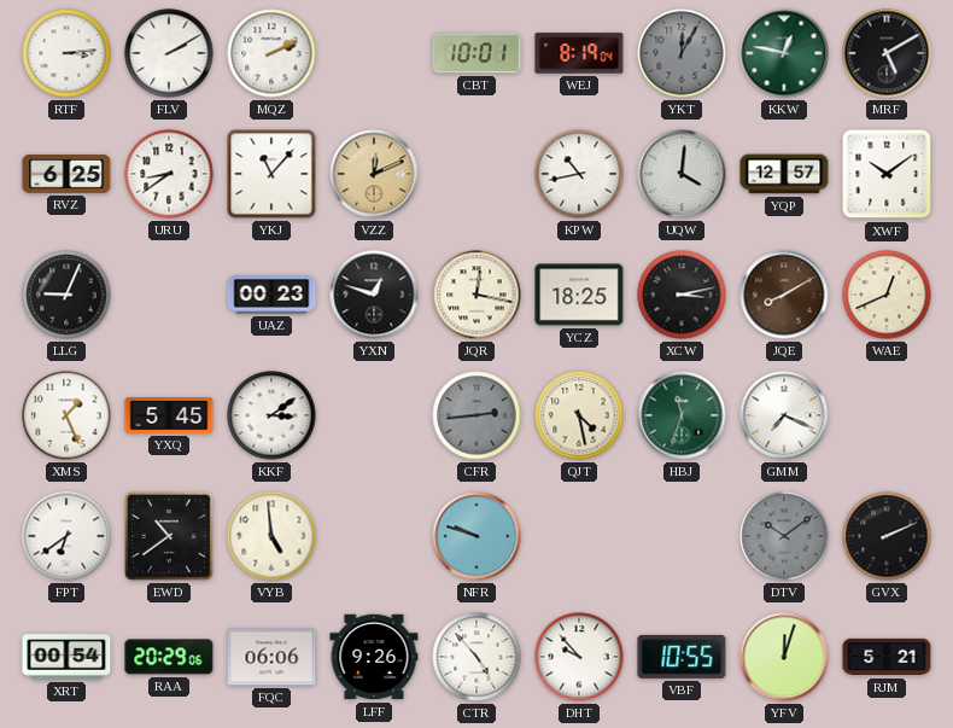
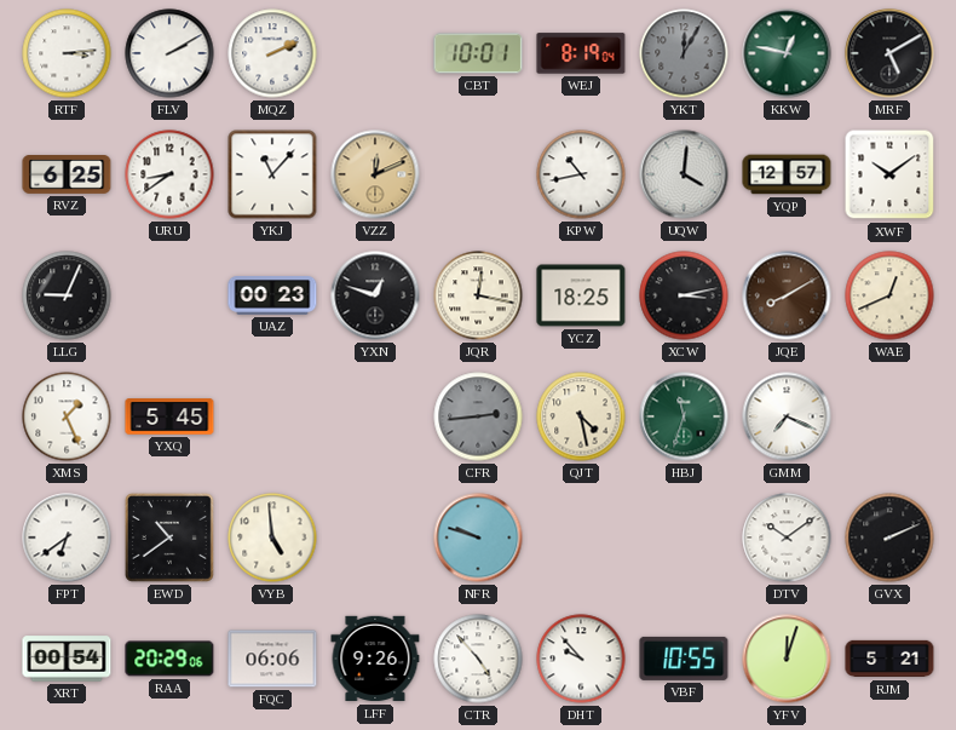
KKF: 3:09 -> none
DTV dial: grey -> white
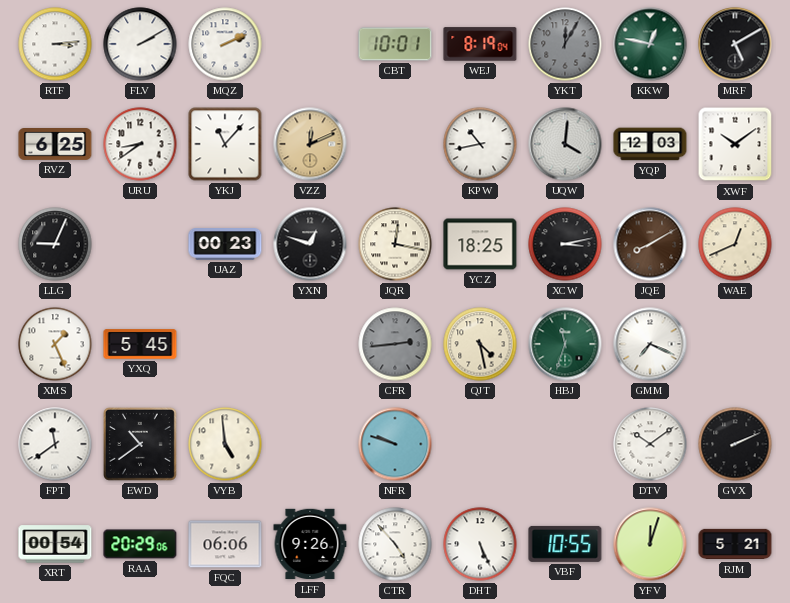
YQP: 12:57 -> 12:03
FPT: 6:39 -> 11:39
DHT: 9:53 -> 5:26
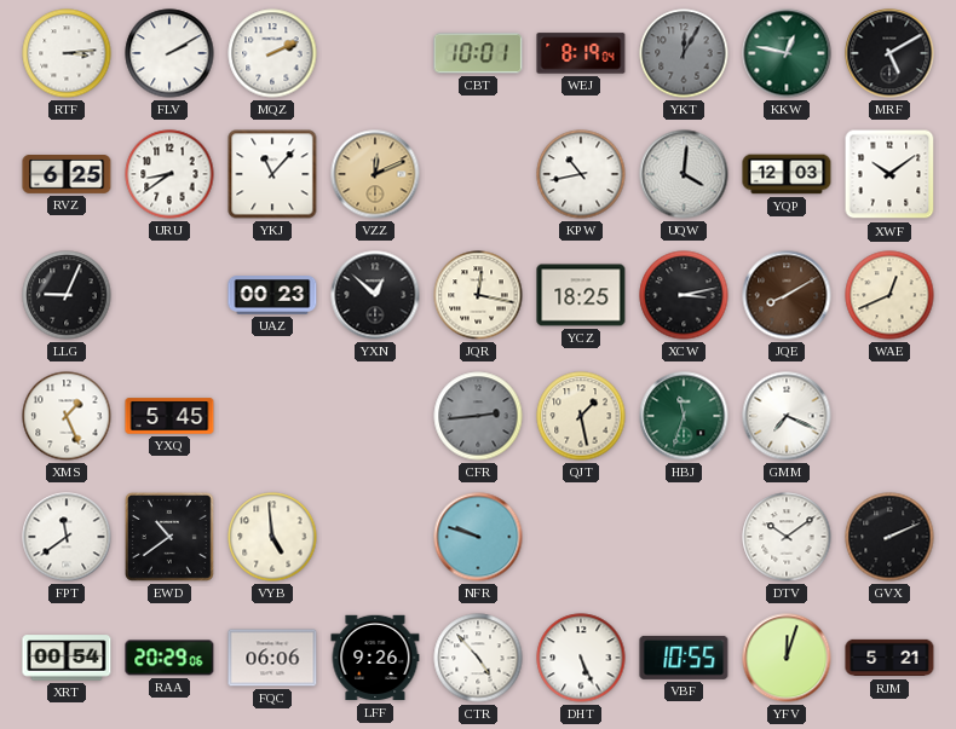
YXN: 12:48 -> 12:52
QJT: 4:28 -> 1:28
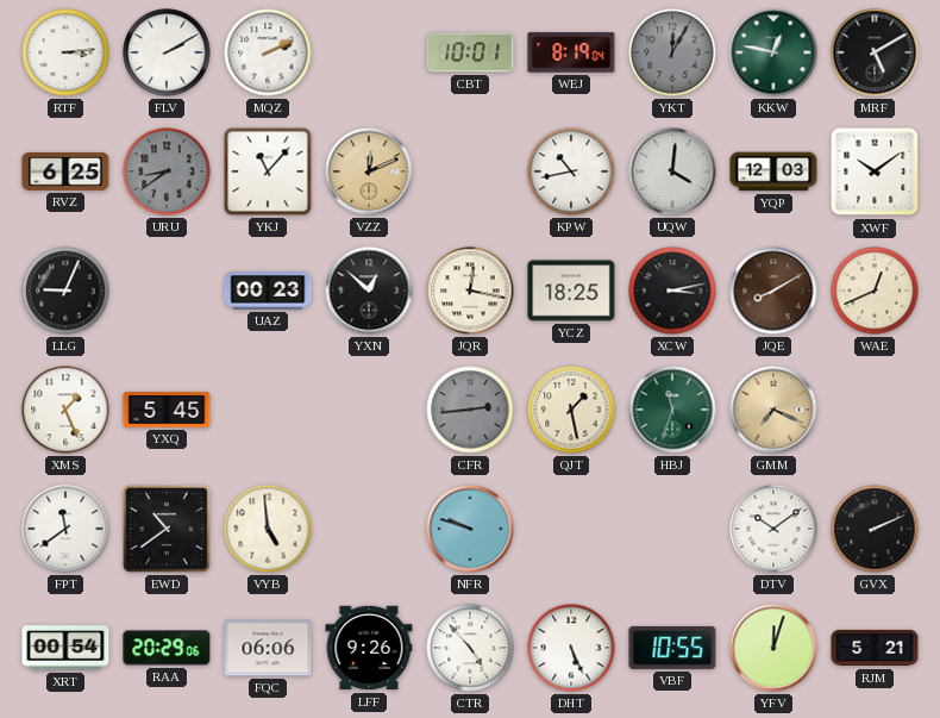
URU dial: white -> grey
GMM dial: white -> champagne
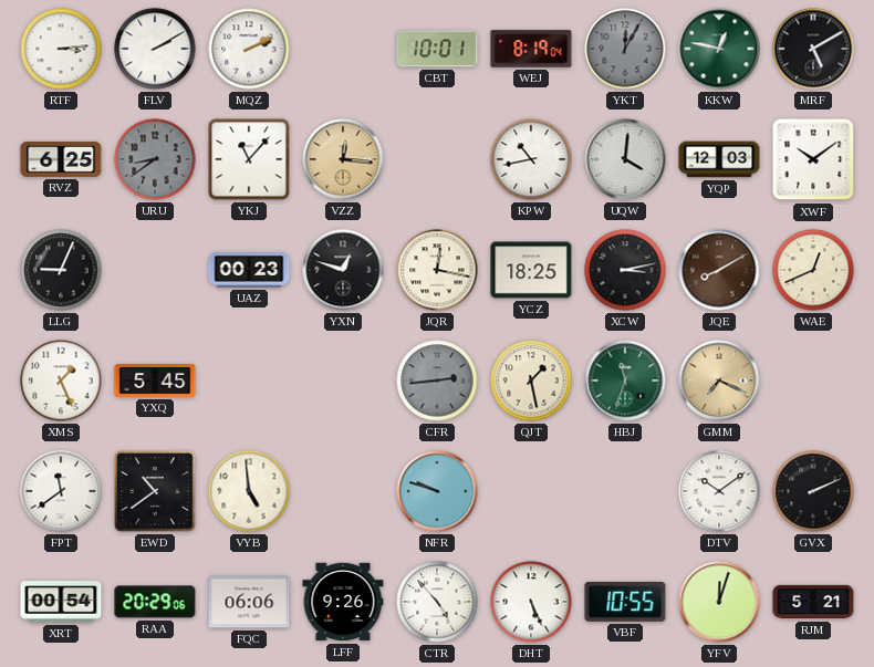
VZZ: 12:11 -> 12:16
YXN: 12:52 -> 12:48
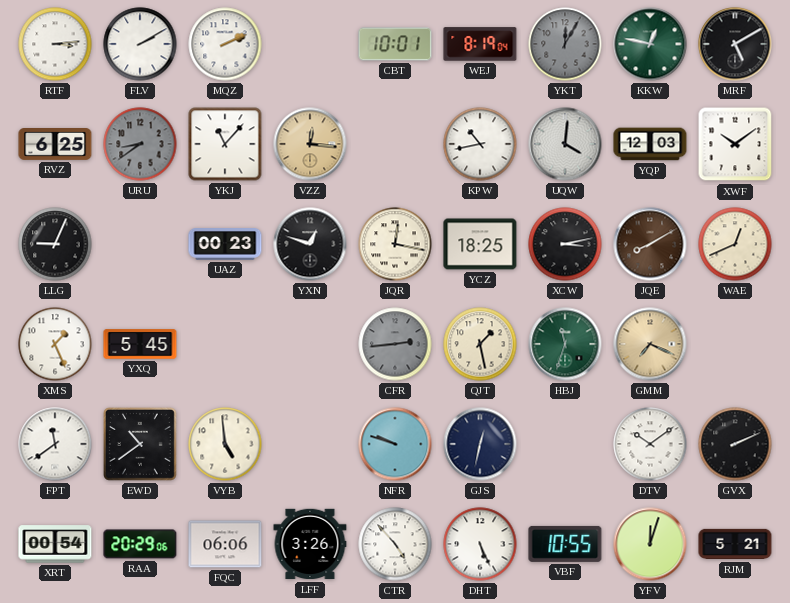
GJS: none -> 12:32
LFF: 9:26 -> 3:26
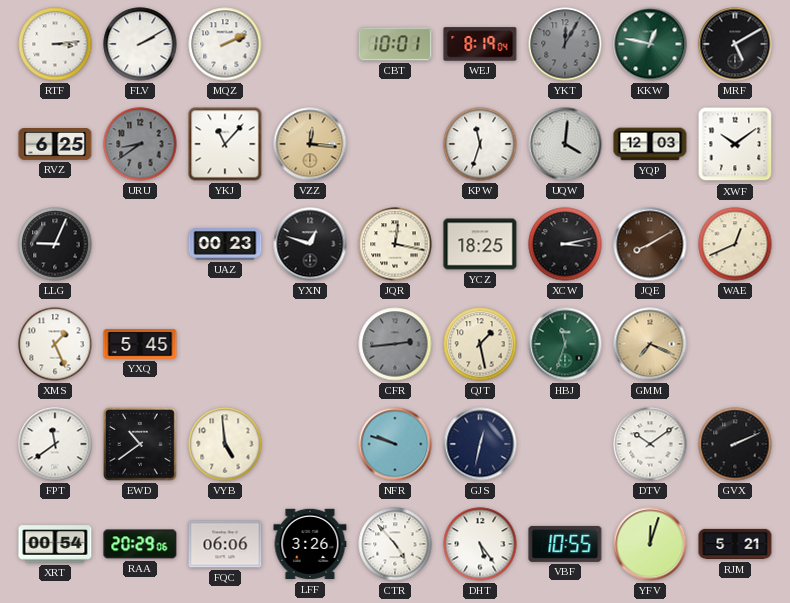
KPW: 10:43 -> 11:33
DHT: 5:26 -> 5:24
